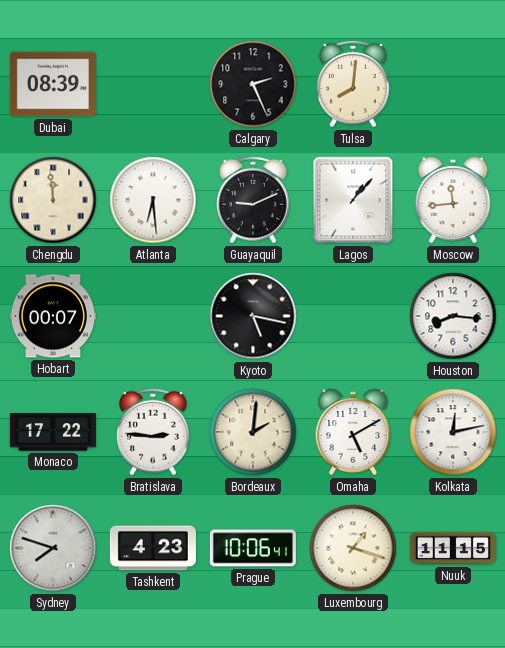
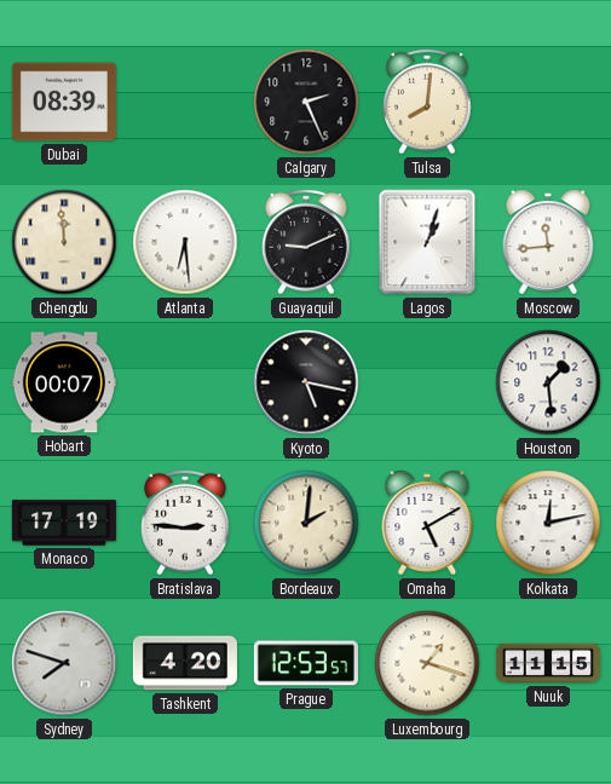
Lagos: 1:07 -> 1:03
Houston: 8:16 -> 1:29
Monaco: 17:22 -> 17:19
Tashkent: 4:23 -> 4:20
Prague: 10:06 -> 12:53
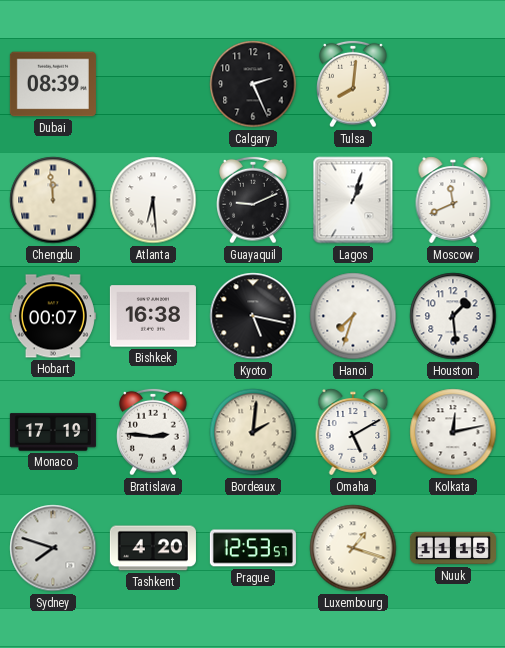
Moscow: 11:44 -> 11:41
Bishkek: none -> 16:38
Hanoi: none -> 7:33
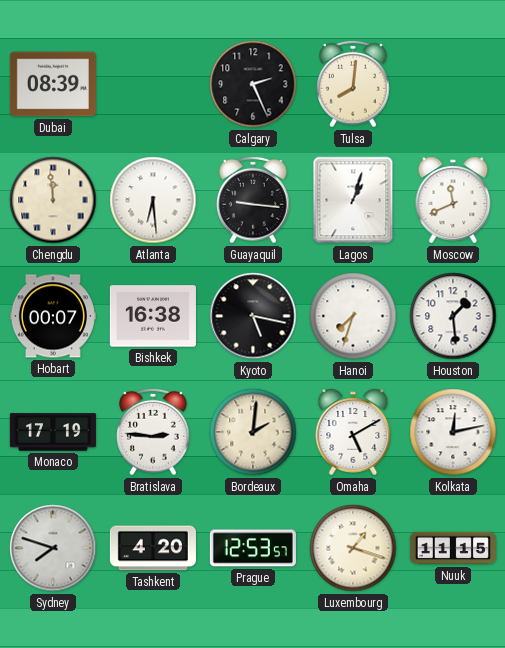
Guayaquil: 9:11 -> 9:16
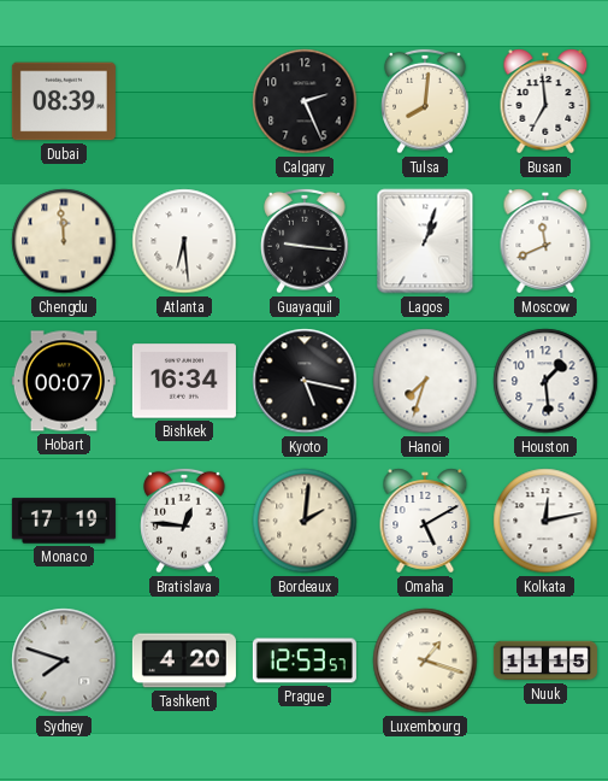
Busan: none -> 6:59
Bishkek: 16:38 -> 16:34
Bratislava: 2:46 -> 12:46
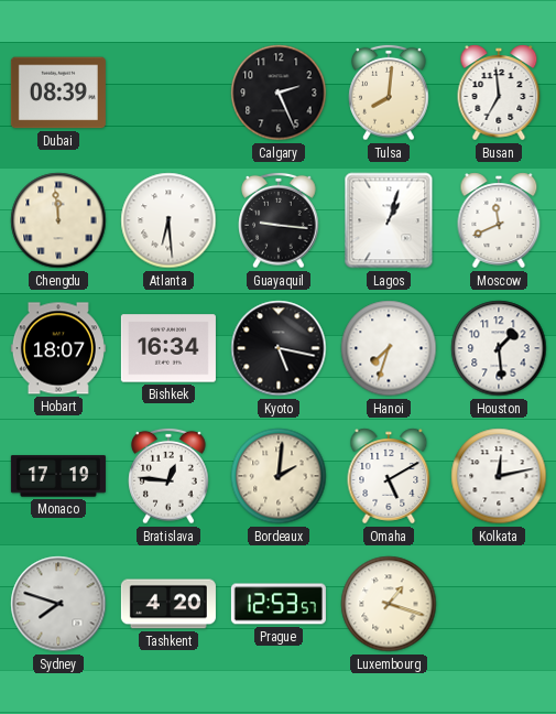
Hobart: 00:07 -> 18:07
Nuuk: 11:15 -> none
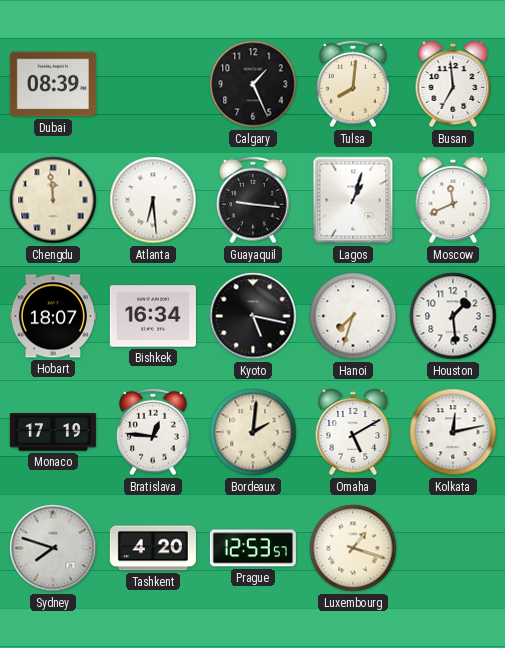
Calgary: 2:26 -> 1:26
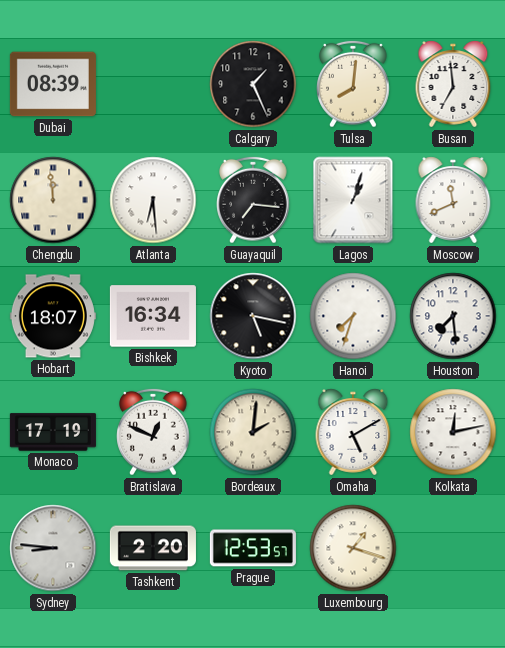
Guayaquil: 9:16 -> 7:16
Houston: 1:29 -> 7:29
Bratislava: 12:46 -> 12:49
Sydney: 7:48 -> 8:46
Tashkent: 4:20 -> 2:20
